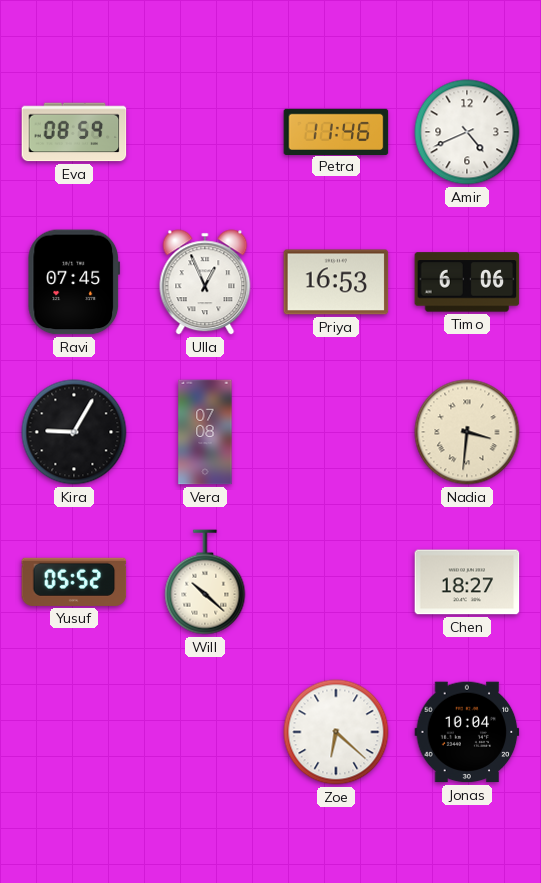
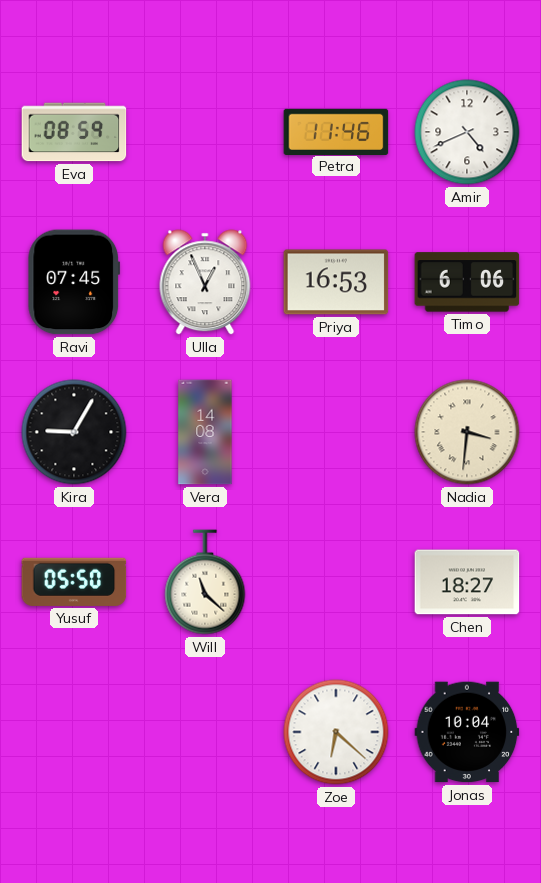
Vera: 07:08 -> 14:08
Yusuf: 05:52 -> 05:50
Will: 10:22 -> 11:22
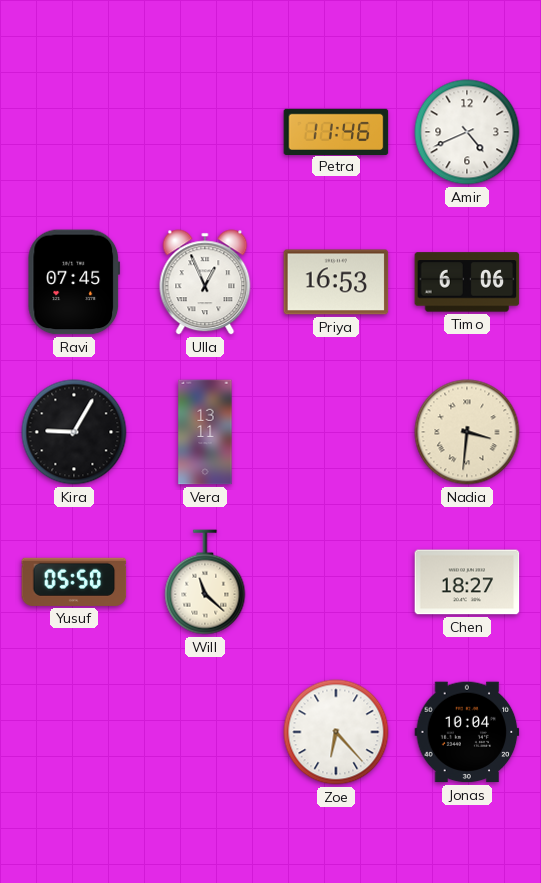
Eva: 08:59 -> none
Vera: 14:08 -> 13:11
Zoe: 6:22 -> 6:23
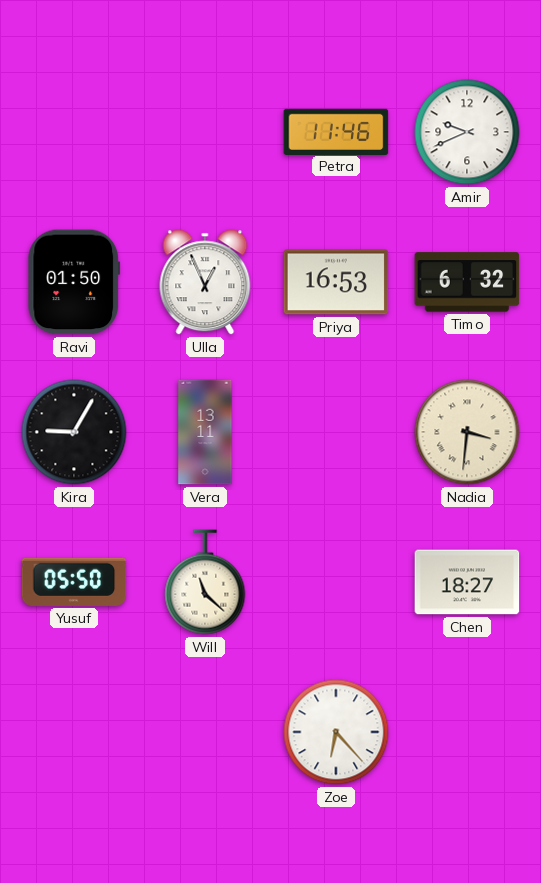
Amir: 4:41 -> 9:41
Ravi: 07:45 -> 01:50
Timo: 6:06 -> 6:32
Jonas: 10:04 -> none
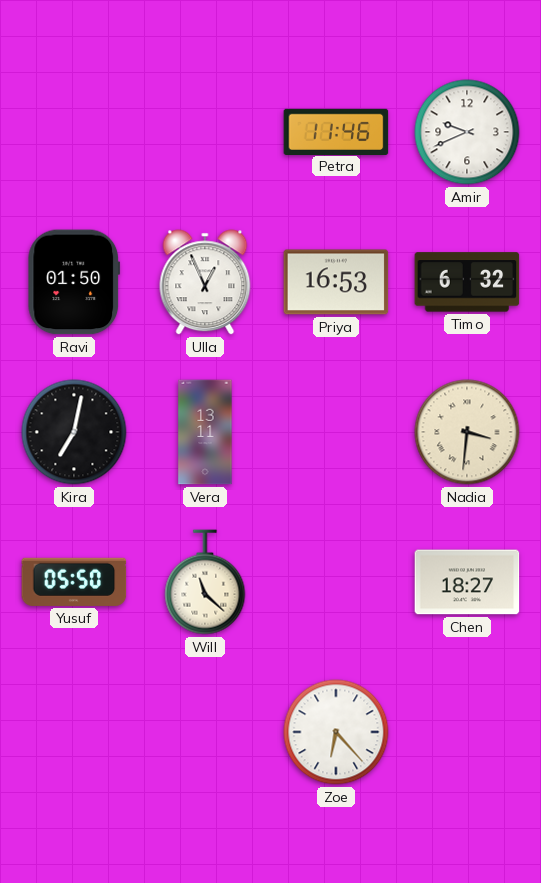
Kira: 9:05 -> 7:02
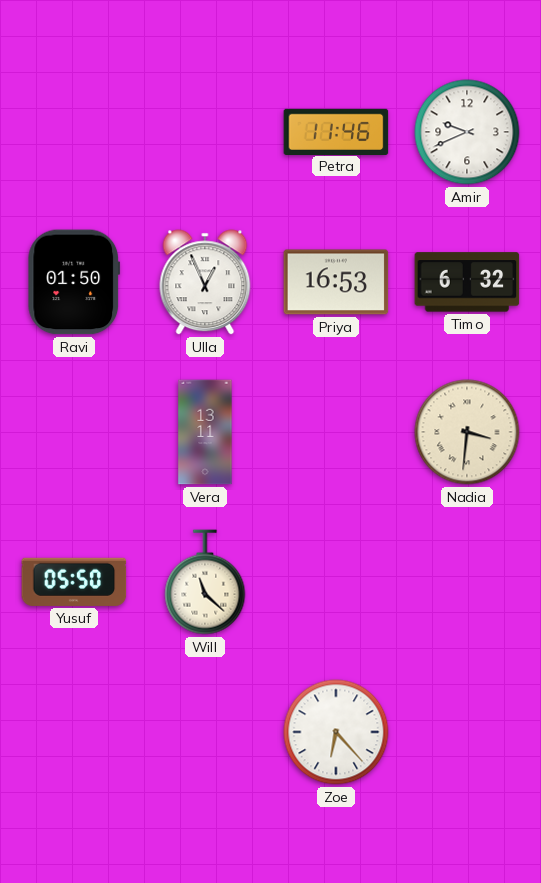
Kira: 7:02 -> none
Chen: 18:27 -> none
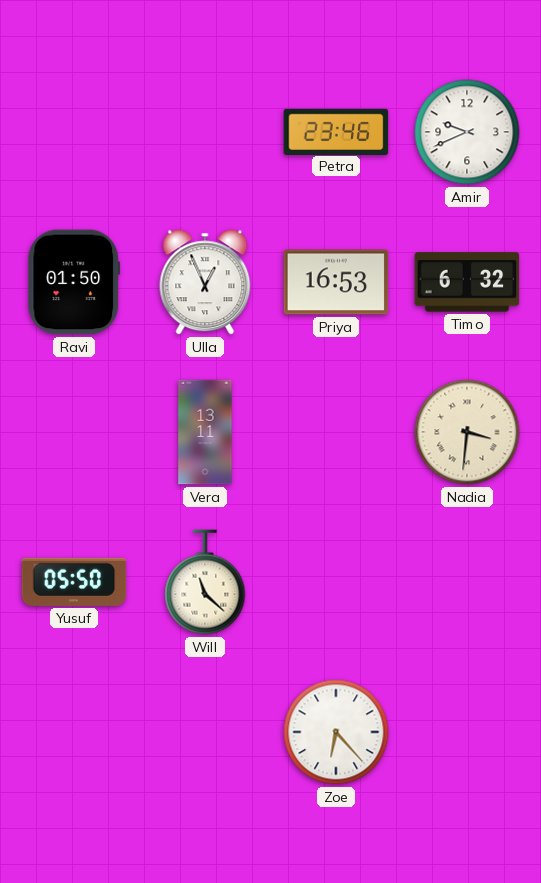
Petra: 11:46 -> 23:46
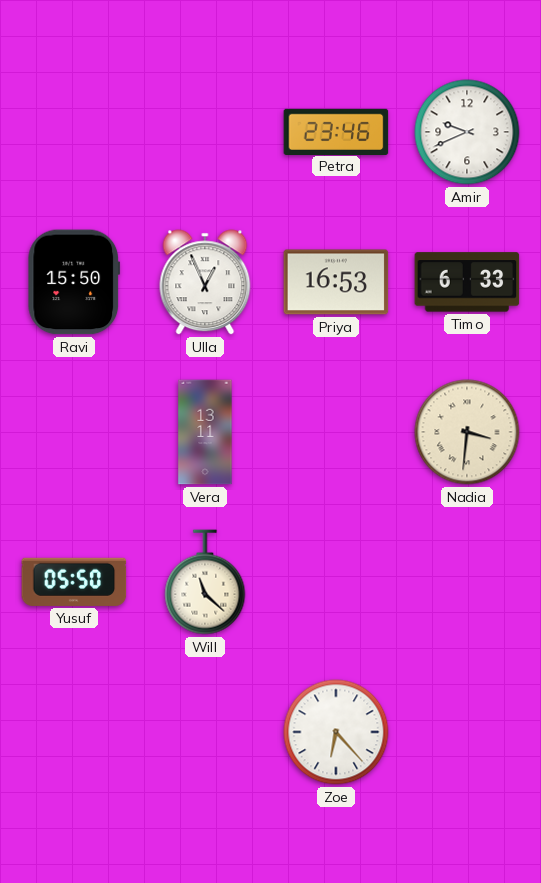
Ravi: 01:50 -> 15:50
Timo: 6:32 -> 6:33
